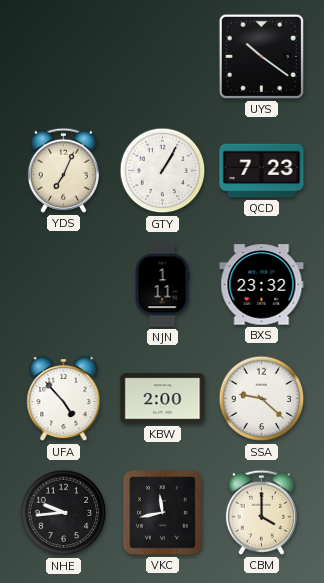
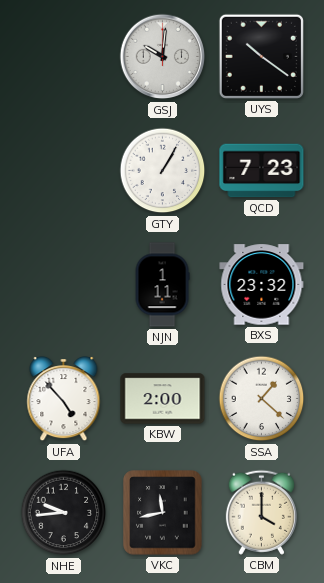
GSJ: none -> 10:01
YDS: 7:04 -> none
SSA: 9:22 -> 1:22
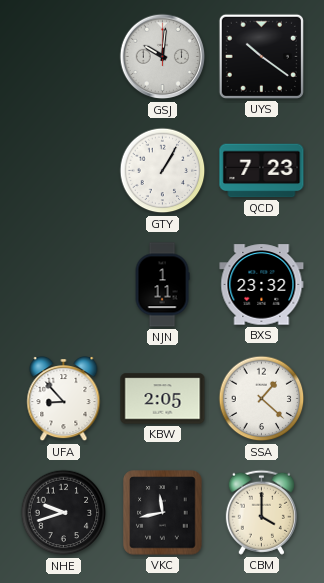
UFA: 4:53 -> 8:53
KBW: 2:00 -> 2:05
NHE: 9:44 -> 9:42
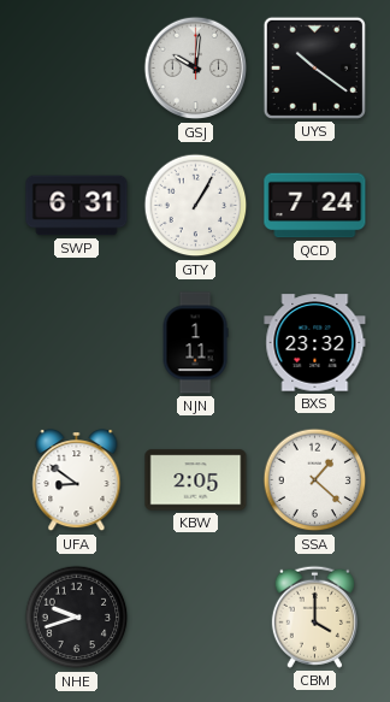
SWP: none -> 6:31
QCD: 7:23 -> 7:24
UFA: 8:53 -> 8:51
VKC: 11:43 -> none
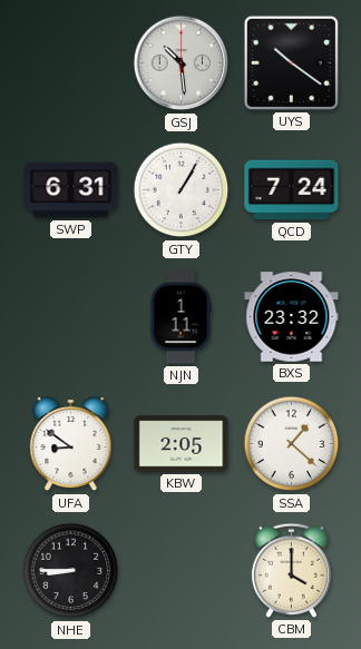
GSJ: 10:01 -> 10:29
NHE: 9:42 -> 8:45
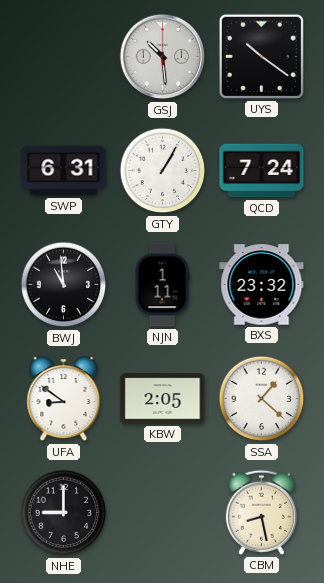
BWJ: none -> 10:59
NHE: 8:45 -> 9:00
CBM: 4:00 -> 8:28
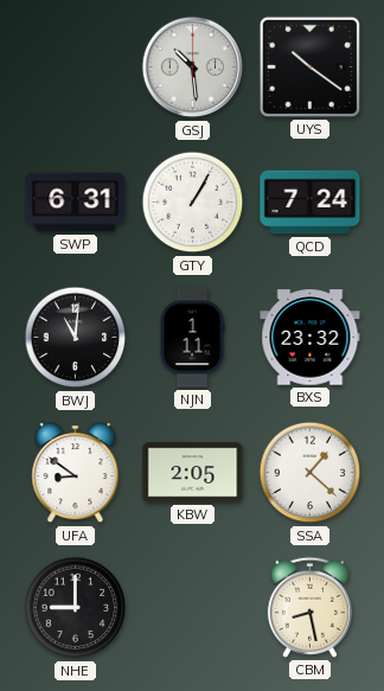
BWJ: 10:59 -> 11:01
